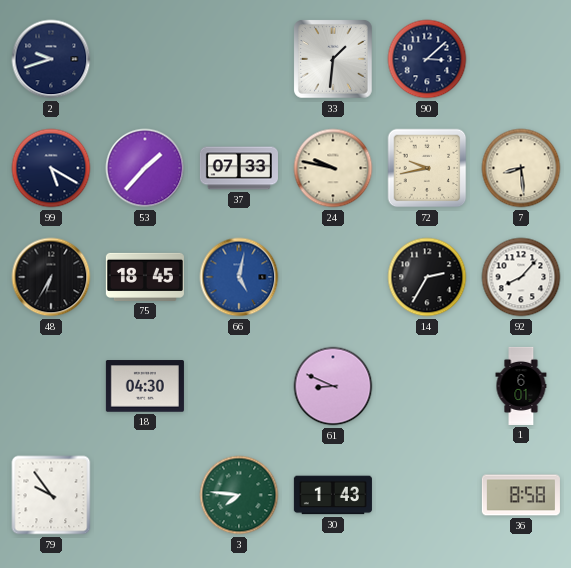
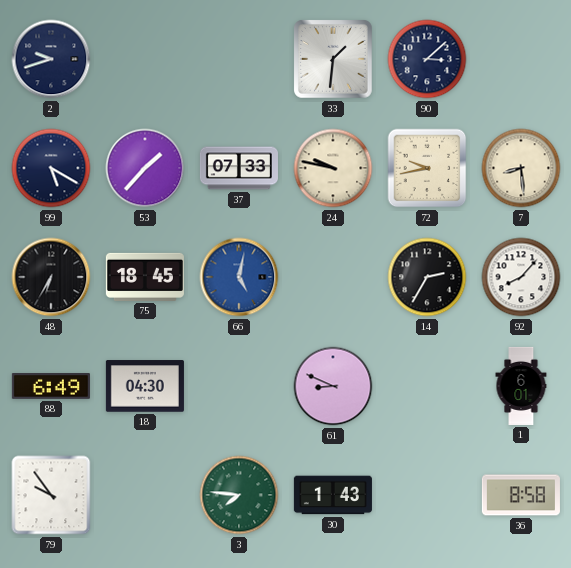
88: none -> 6:49
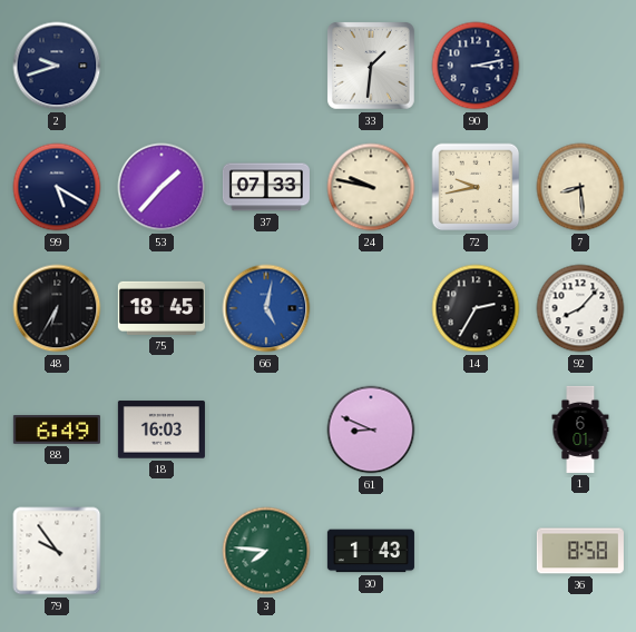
90: 3:08 -> 3:13
18: 04:30 -> 16:03
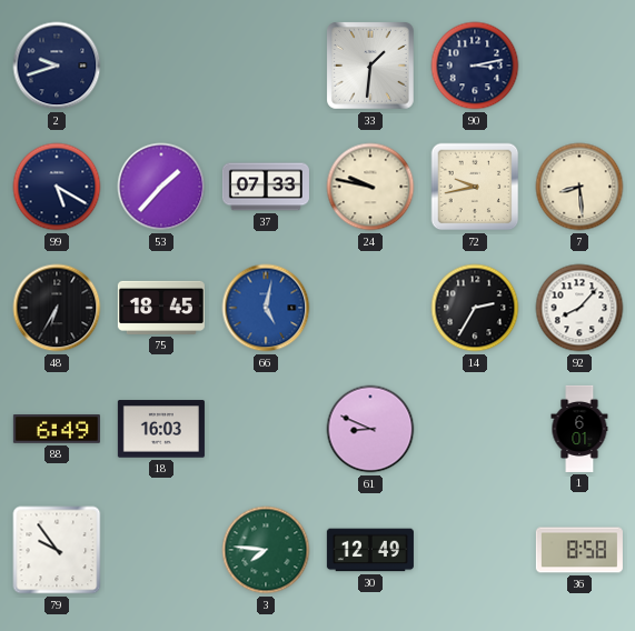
30: 1:43 -> 12:49
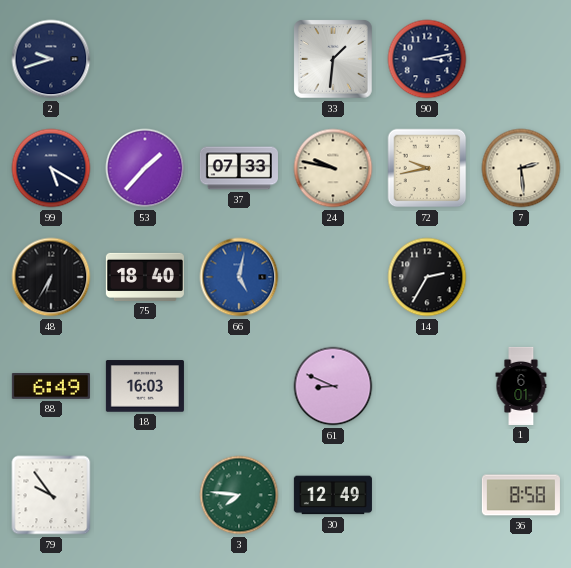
7: 8:29 -> 2:29
75: 18:45 -> 18:40
92: 8:07 -> none
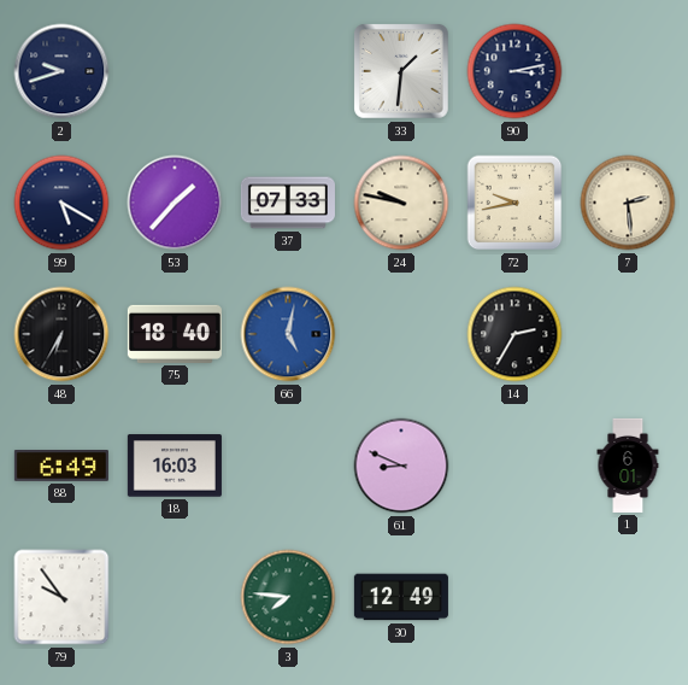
36: 8:58 -> none
